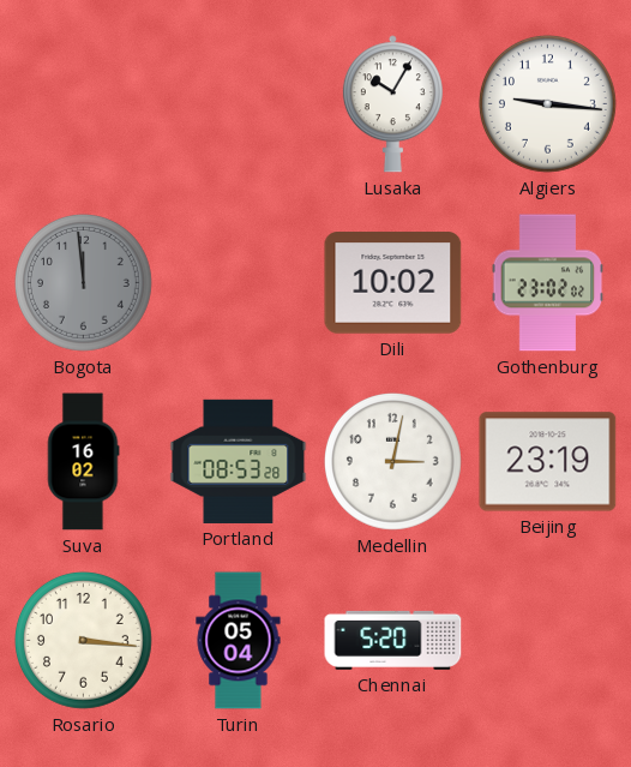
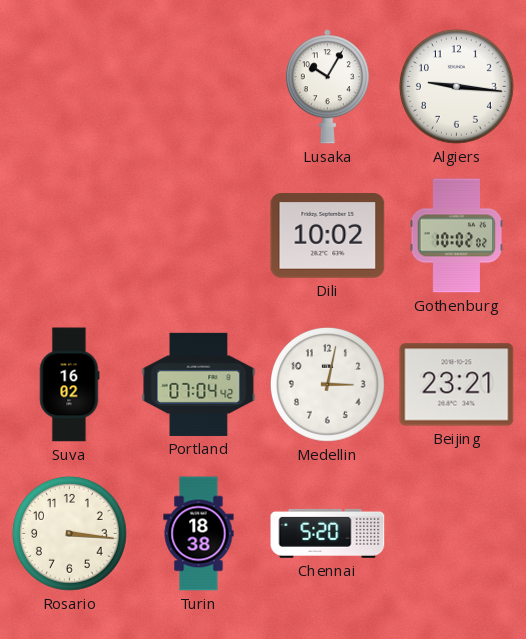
Bogota: 11:59 -> none
Gothenburg: 23:02 -> 10:02
Portland: 08:53 -> 07:04
Beijing: 23:19 -> 23:21
Turin: 05:04 -> 18:38
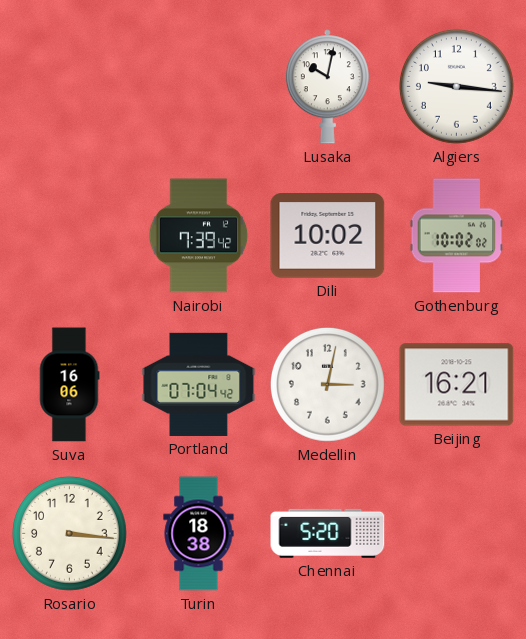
Lusaka: 10:05 -> 10:02
Nairobi: none -> 7:39
Suva: 16:02 -> 16:06
Beijing: 23:21 -> 16:21
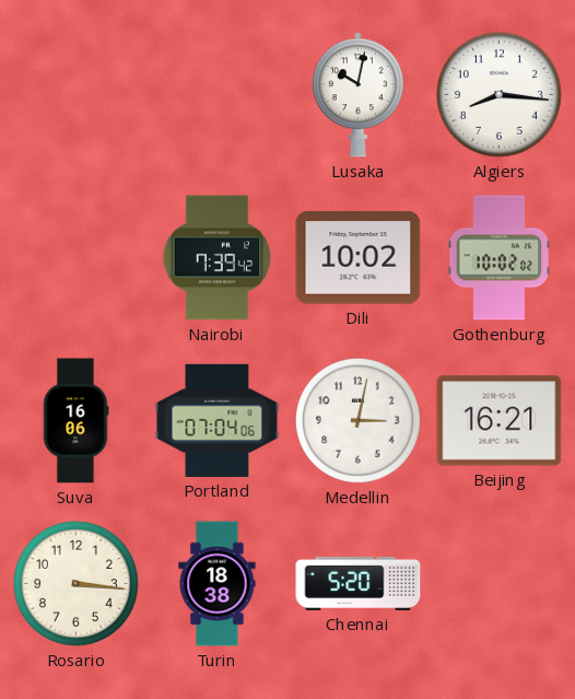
Algiers: 9:16 -> 8:16
Portland: 07:04:42 -> 07:04:06
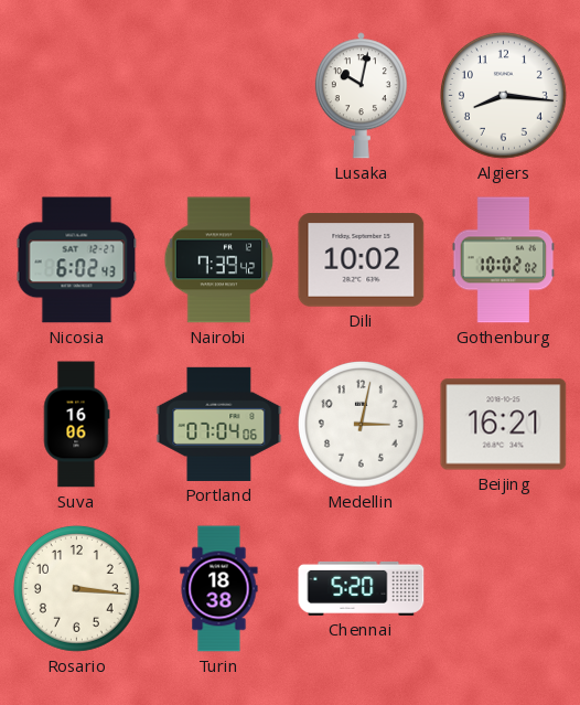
Nicosia: none -> 6:02
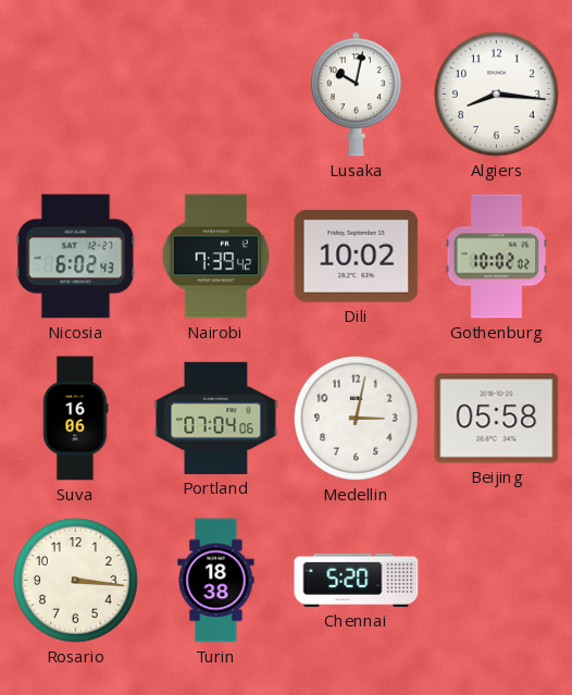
Beijing: 16:21 -> 05:58
